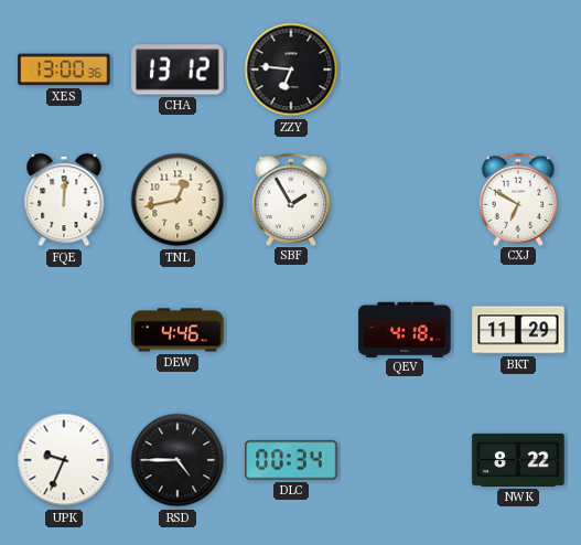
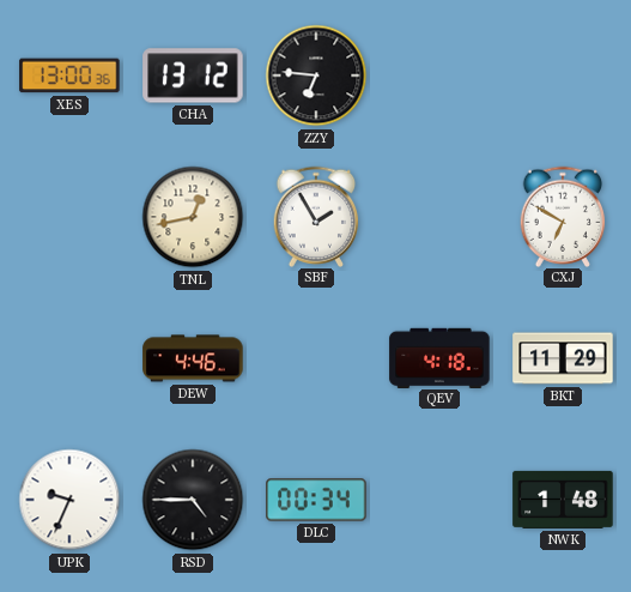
FQE: 12:01 -> none
NWK: 8:22 -> 1:48
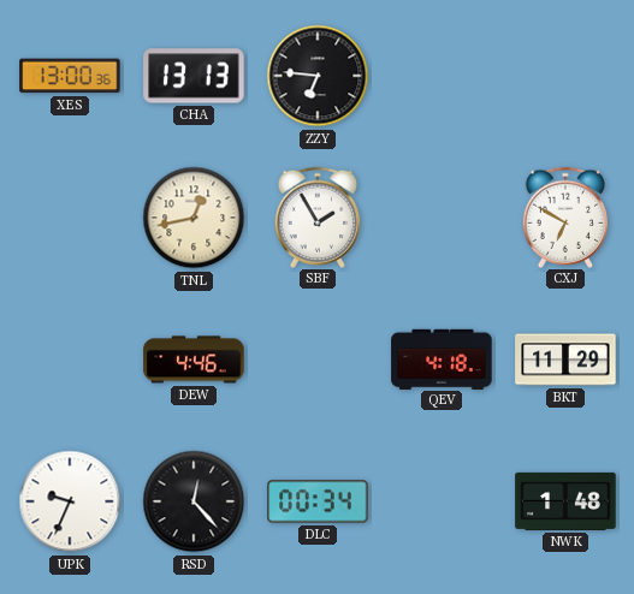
CHA: 13:12 -> 13:13
RSD: 4:45 -> 12:23
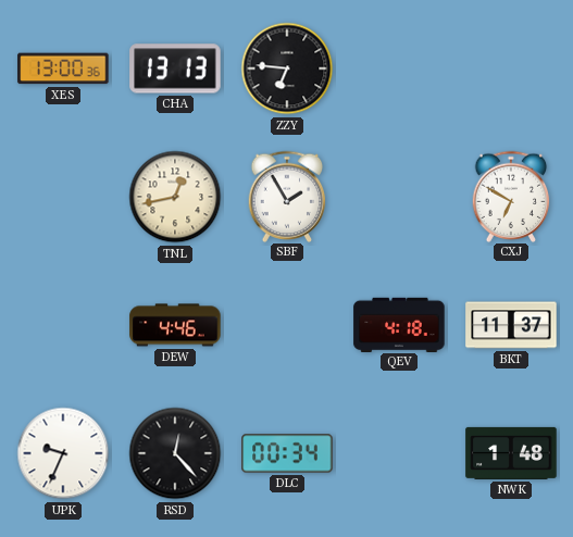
BKT: 11:29 -> 11:37
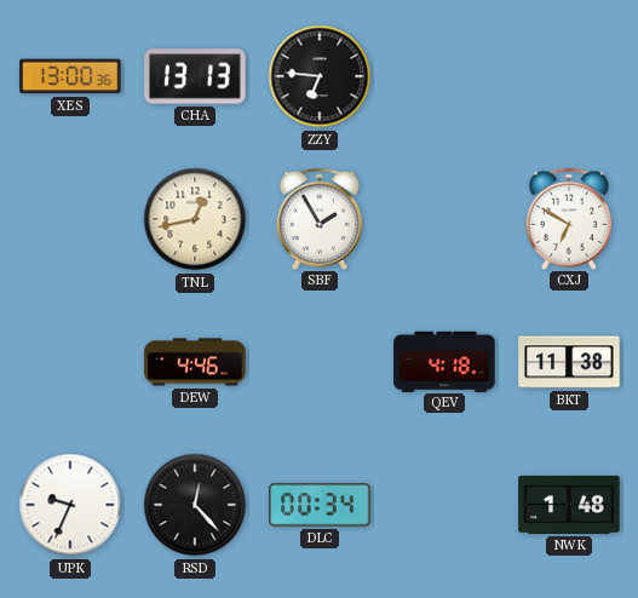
BKT: 11:37 -> 11:38
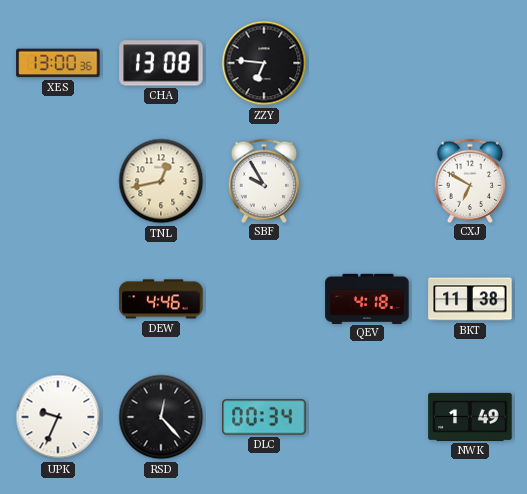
CHA: 13:13 -> 13:08
SBF: 1:55 -> 9:55
NWK: 1:48 -> 1:49
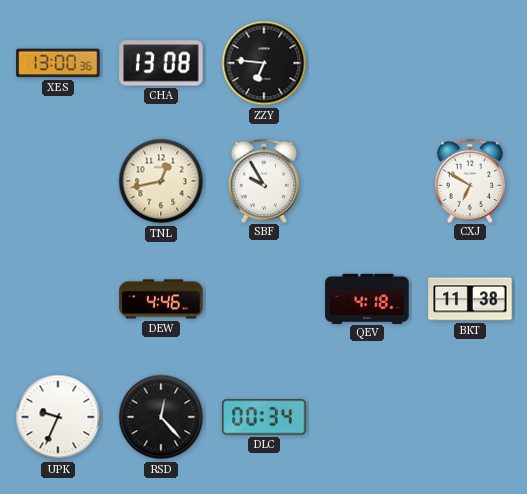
NWK: 1:49 -> none
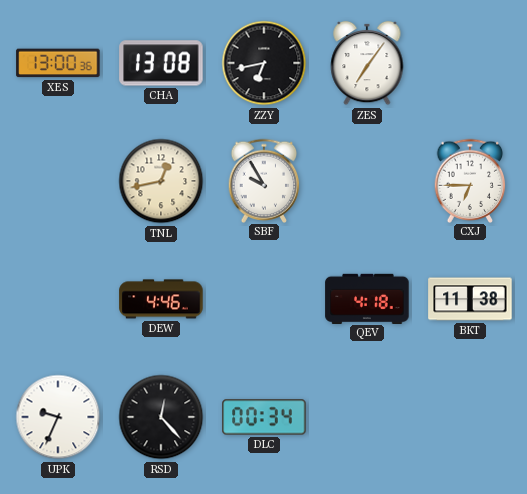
ZZY: 6:46 -> 6:43
ZES: none -> 7:06
CXJ: 6:50 -> 6:45
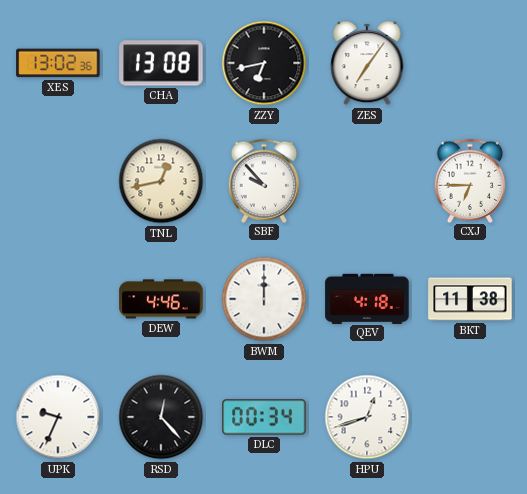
XES: 13:00 -> 13:02
SBF: 9:55 -> 9:53
BWM: none -> 12:00
HPU: none -> 12:42
